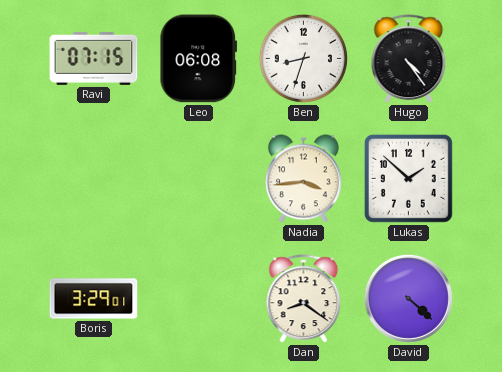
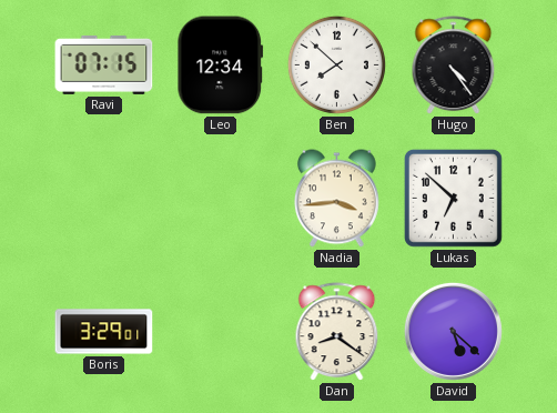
Leo: 06:08 -> 12:34
Ben: 8:33 -> 7:52
Lukas: 1:52 -> 6:52
David: 4:22 -> 5:22
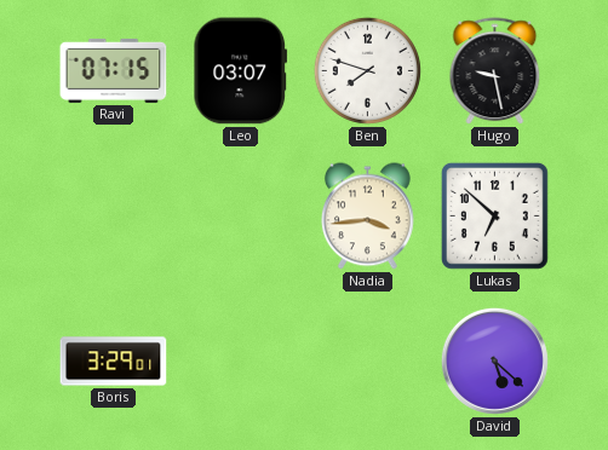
Leo: 12:34 -> 03:07
Ben: 7:52 -> 7:48
Hugo: 4:24 -> 9:28
Dan: 8:21 -> none
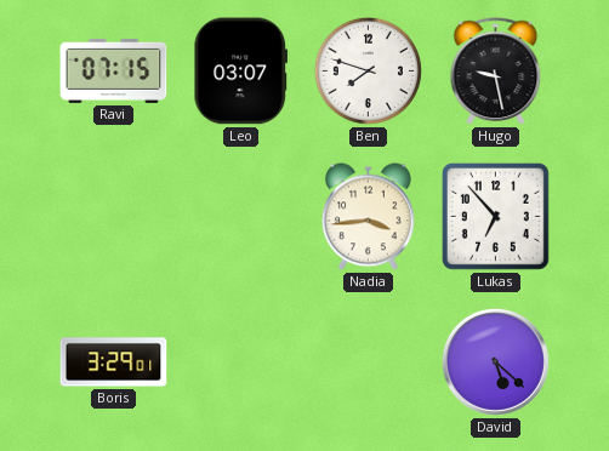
Lukas: 6:52 -> 6:53
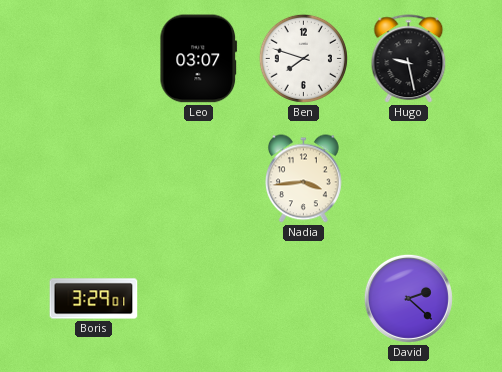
Ravi: 07:15 -> none
Lukas: 6:53 -> none
David: 5:22 -> 2:22
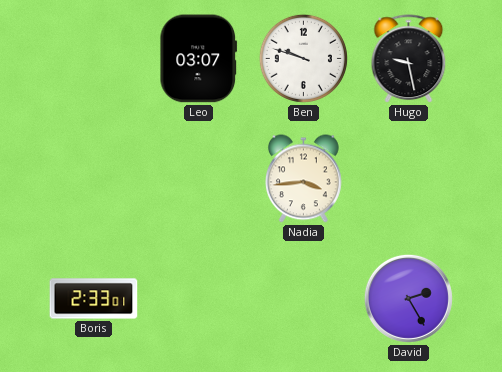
Ben: 7:48 -> 9:48
Boris: 3:29 -> 2:33
David: 2:22 -> 2:25
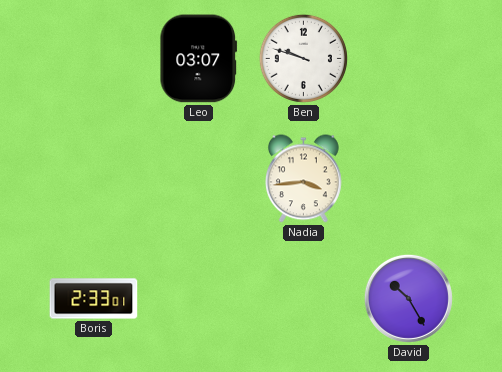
Hugo: 9:28 -> none
David: 2:25 -> 10:25
